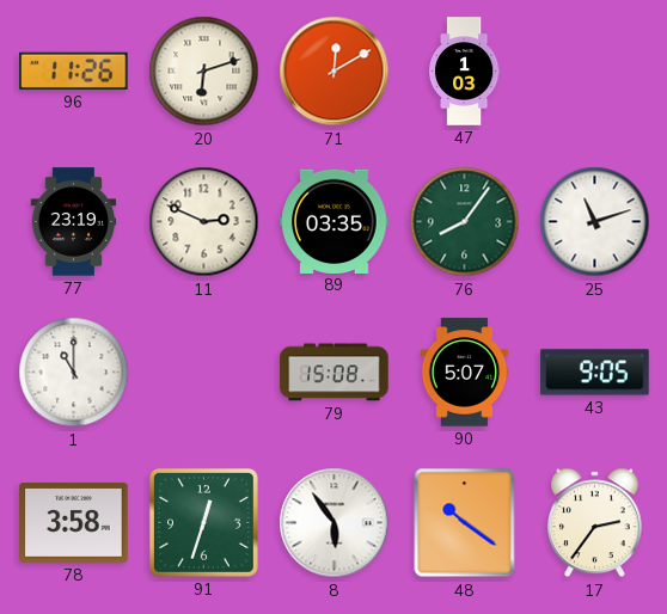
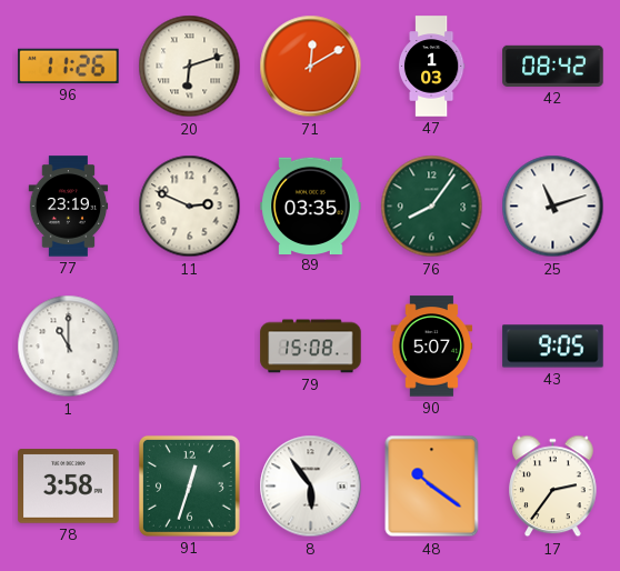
42: none -> 08:42
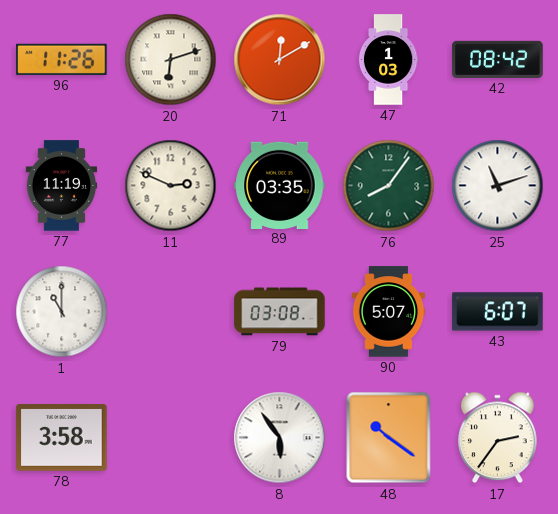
77: 23:19 -> 11:19
79: 15:08 -> 03:08
43: 9:05 -> 6:07
91: 12:33 -> none
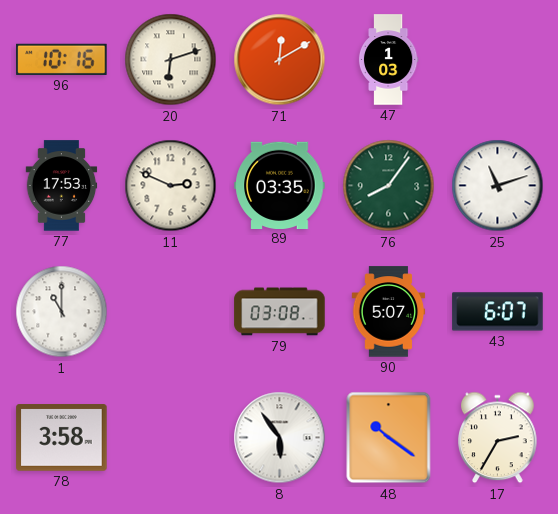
96: 11:26 -> 10:16
42: 08:42 -> none
77: 11:19 -> 17:53
17: 2:36 -> 2:35
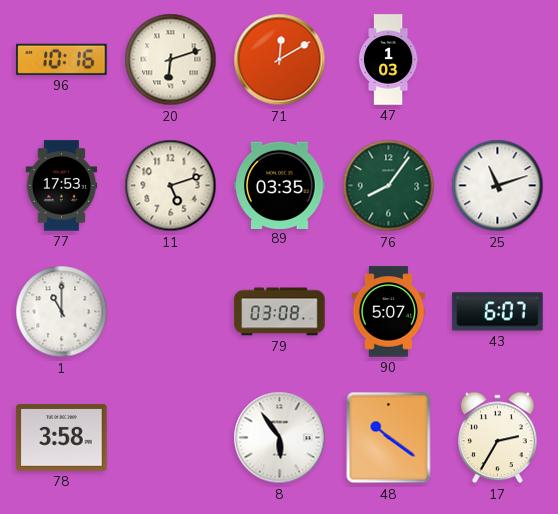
11: 2:49 -> 5:12
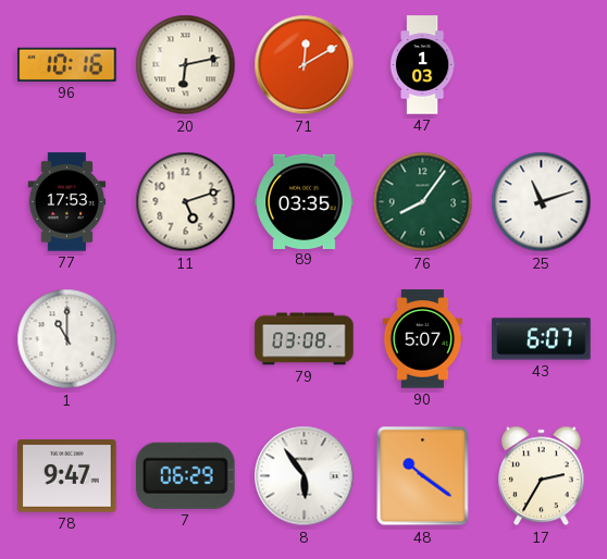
20: 6:12 -> 6:13
78: 3:58 -> 9:47
7: none -> 06:29
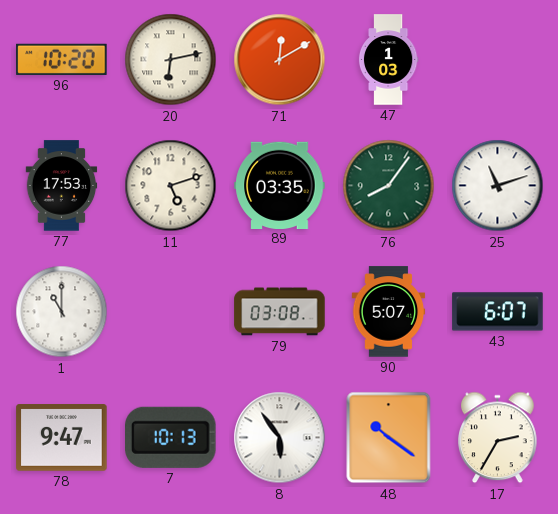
96: 10:16 -> 10:20
7: 06:29 -> 10:13
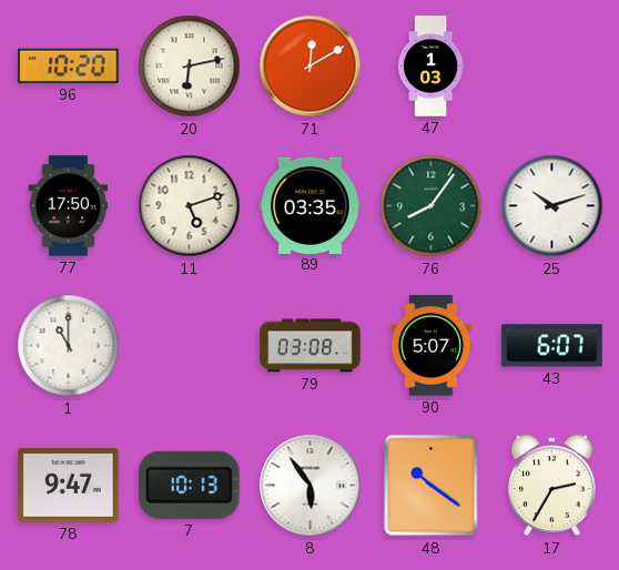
77: 17:53 -> 17:50
25: 11:12 -> 10:12
